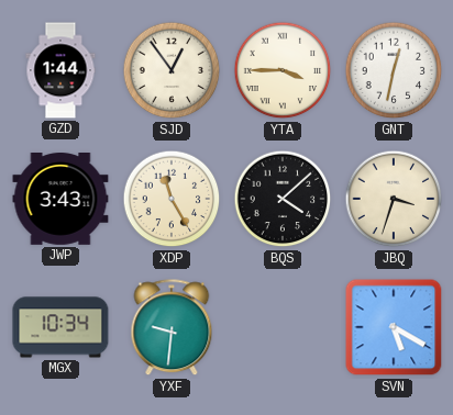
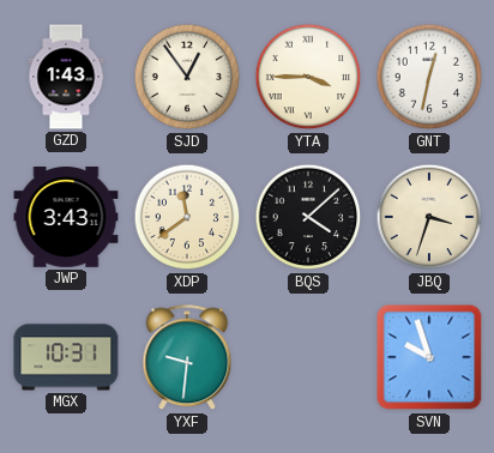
GZD: 1:44 -> 1:43
XDP: 11:25 -> 11:39
MGX: 10:34 -> 10:31
SVN: 5:20 -> 9:57
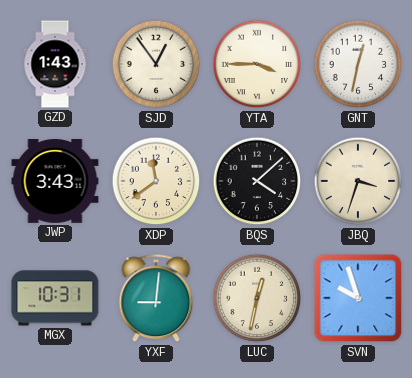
YXF: 9:31 -> 9:01
LUC: none -> 12:32
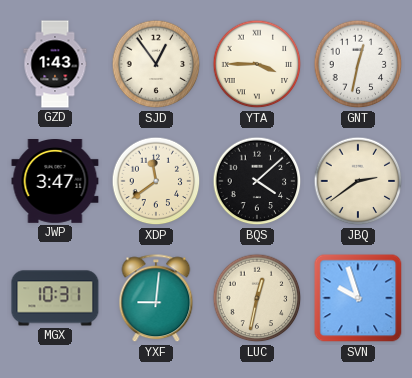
JWP: 3:43 -> 3:47
JBQ: 3:33 -> 2:39
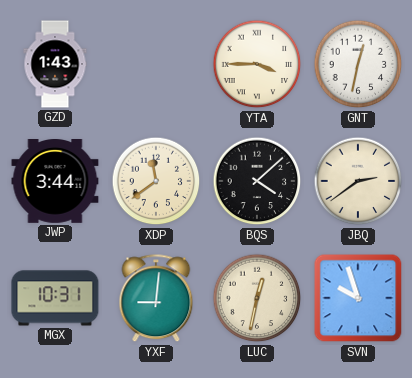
SJD: 12:54 -> none
JWP: 3:47 -> 3:44
